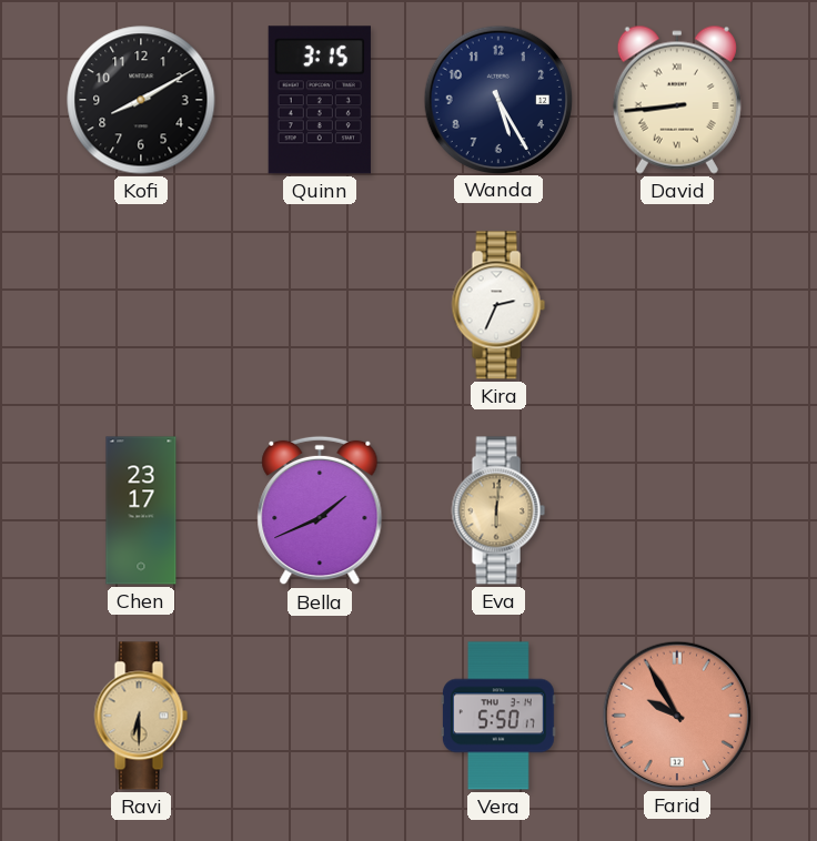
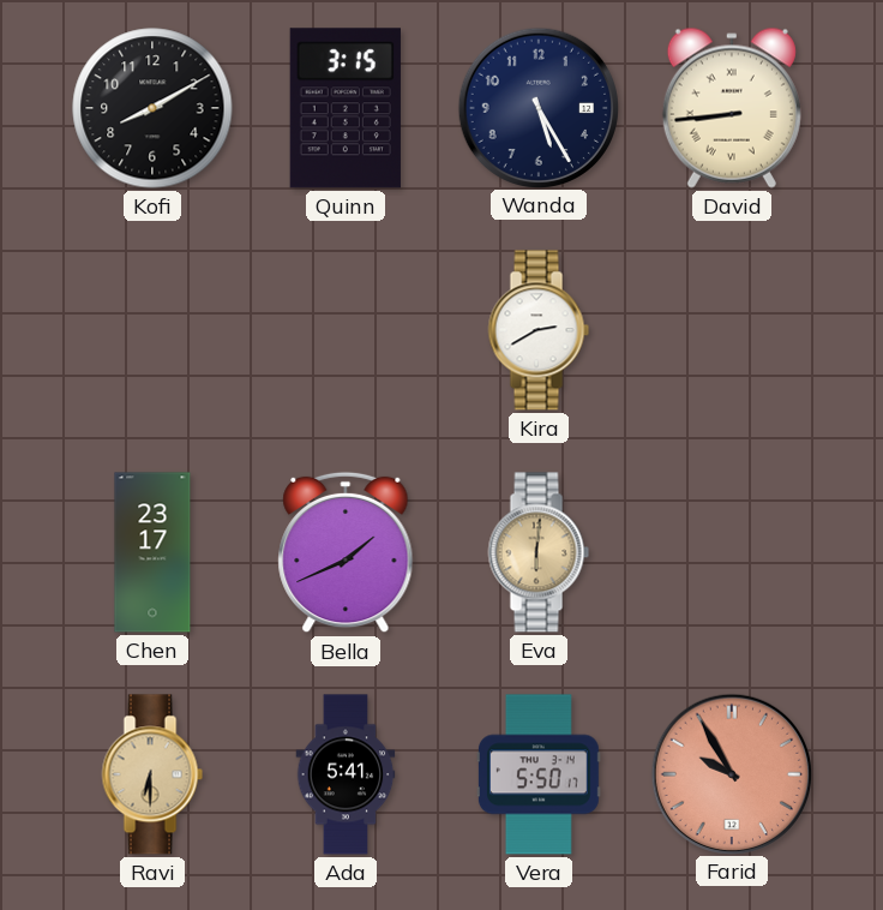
Kira: 2:34 -> 2:40
Ada: none -> 5:41
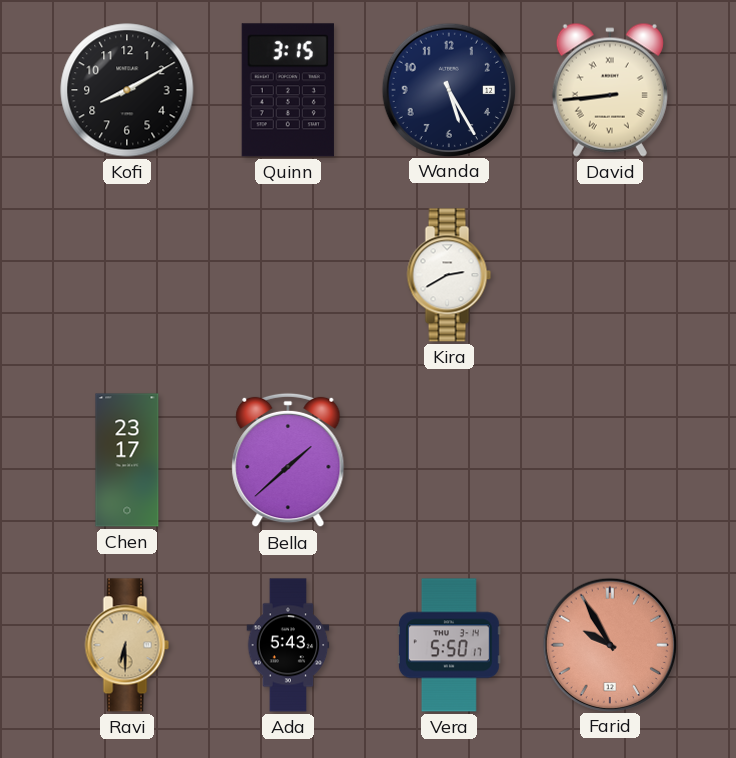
Bella: 1:41 -> 1:38
Eva: 6:01 -> none
Ada: 5:41 -> 5:43
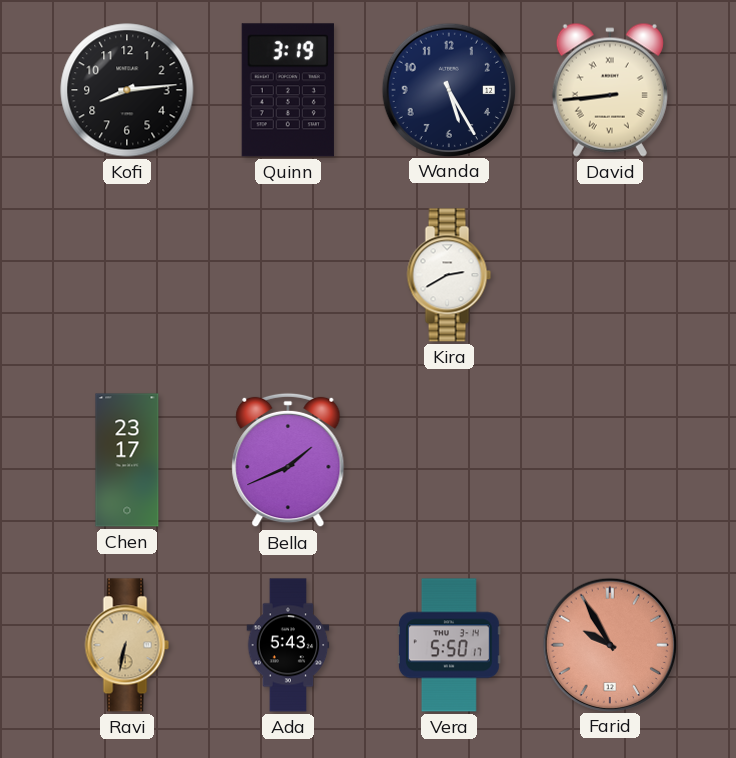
Kofi: 8:10 -> 8:14
Quinn: 3:15 -> 3:19
Bella: 1:38 -> 1:41
Ravi: 6:30 -> 6:32
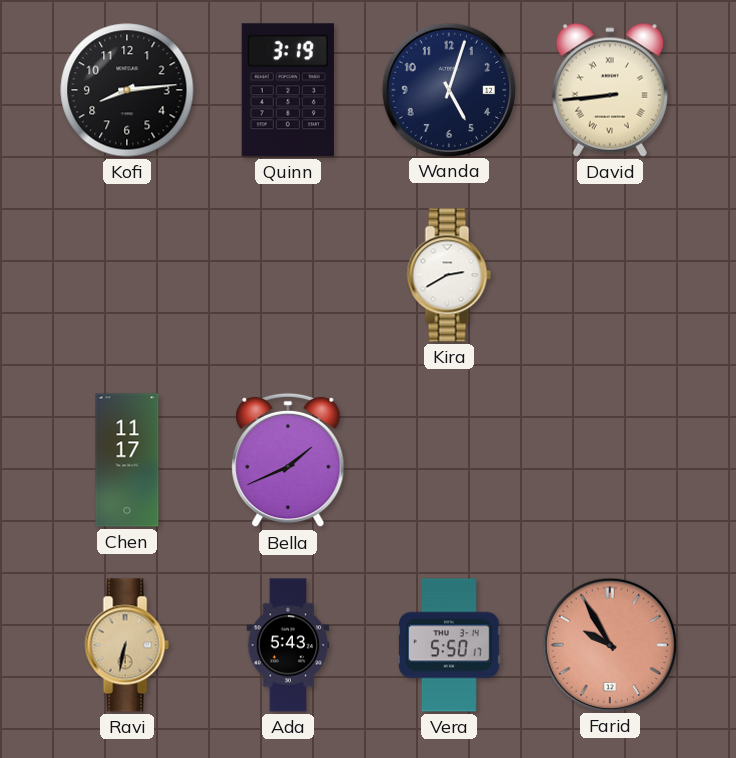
Wanda: 5:25 -> 5:03
Chen: 23:17 -> 11:17
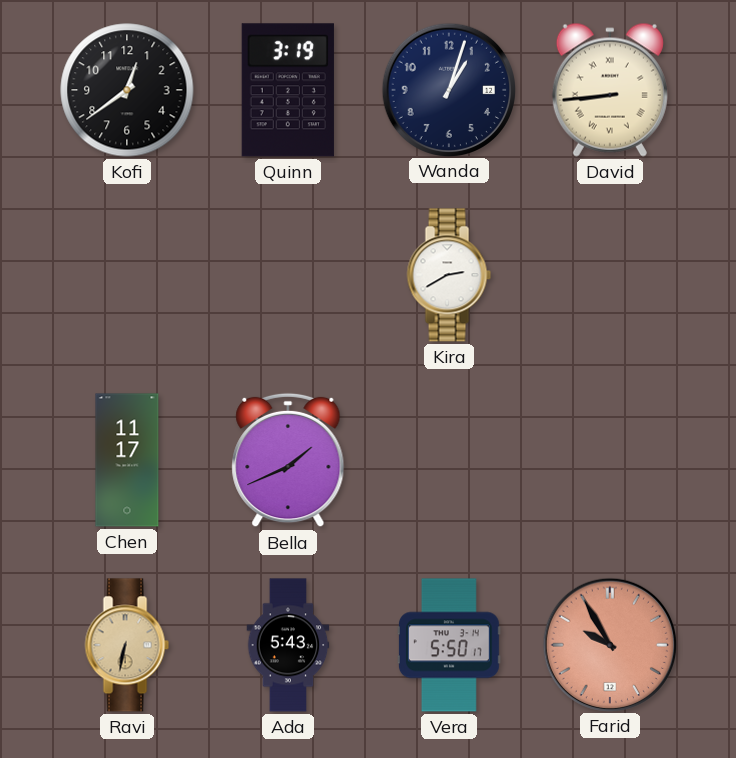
Kofi: 8:14 -> 12:39
Wanda: 5:03 -> 1:03
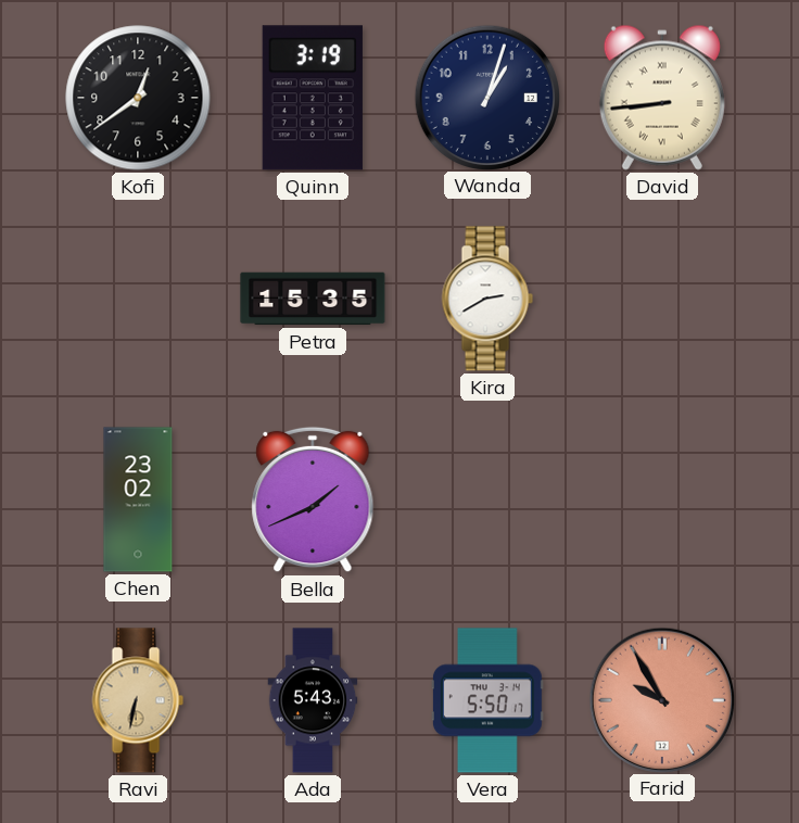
Petra: none -> 15:35
Chen: 11:17 -> 23:02
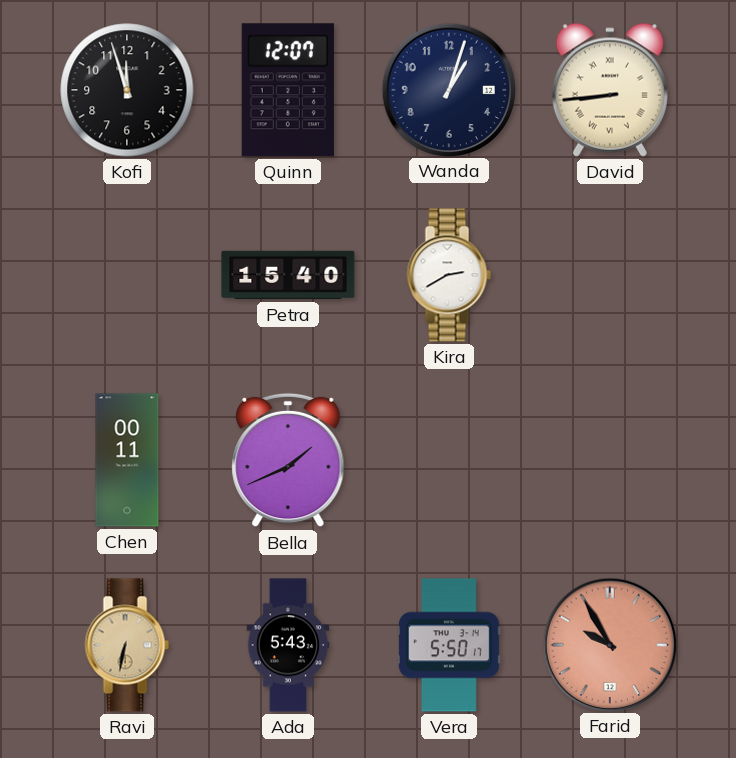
Kofi: 12:39 -> 11:57
Quinn: 3:19 -> 12:07
Petra: 15:35 -> 15:40
Chen: 23:02 -> 00:11
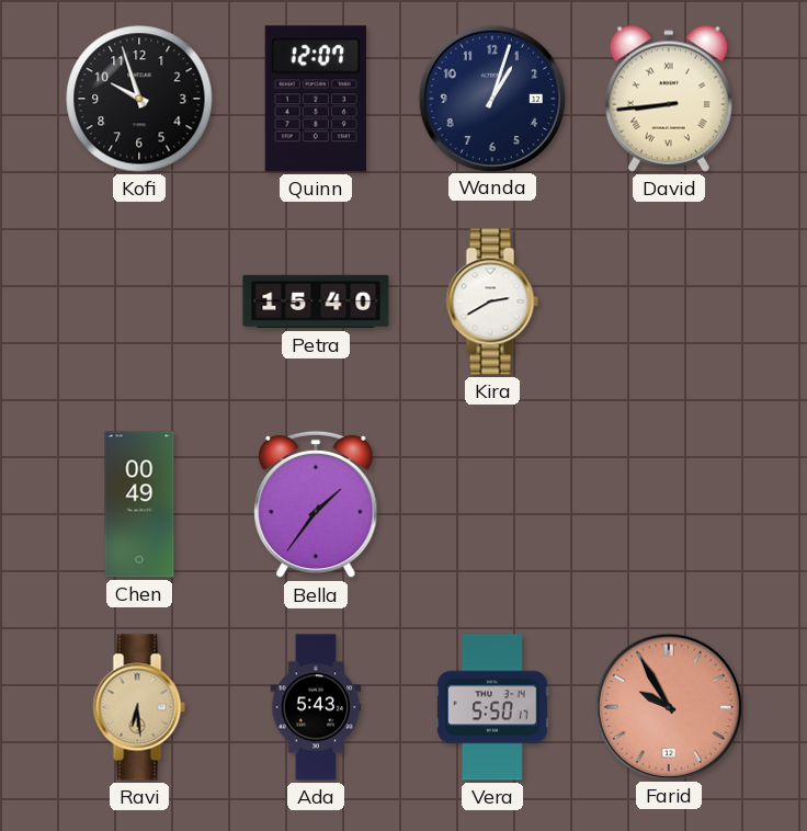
Kofi: 11:57 -> 9:57
Chen: 00:11 -> 00:49
Bella: 1:41 -> 1:36
Ravi: 6:32 -> 6:29
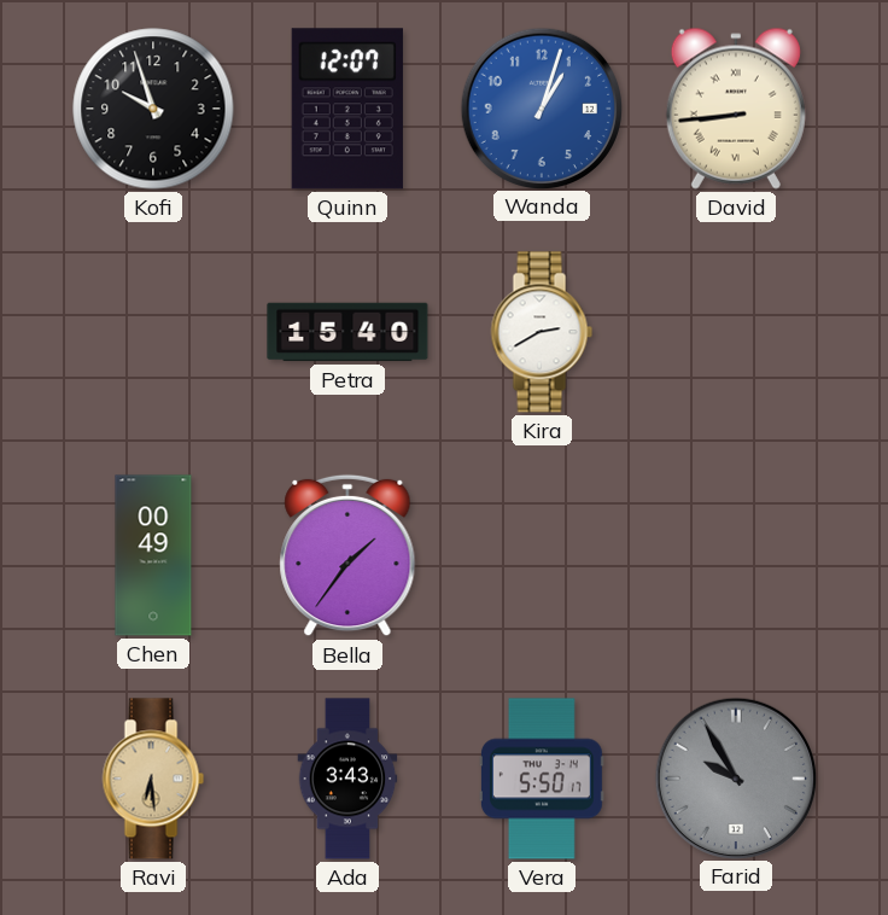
Wanda dial: navy -> blue
Ada: 5:43 -> 3:43
Farid dial: salmon -> grey
